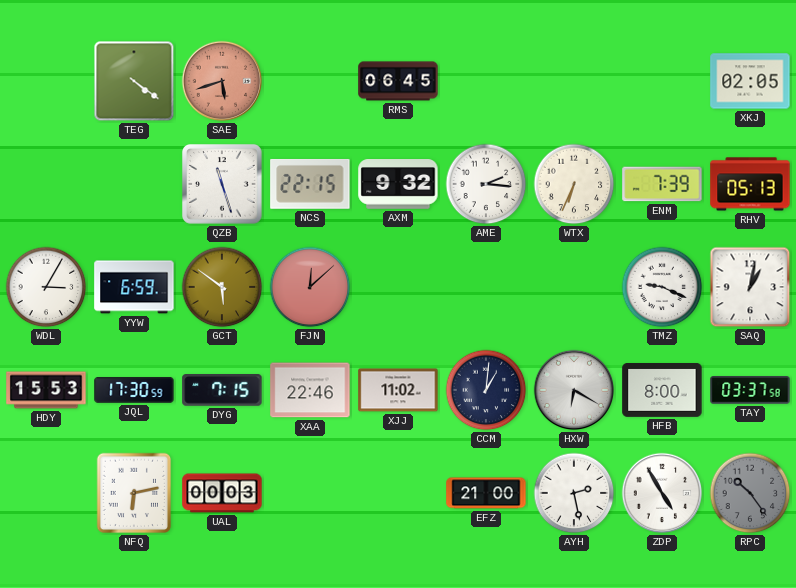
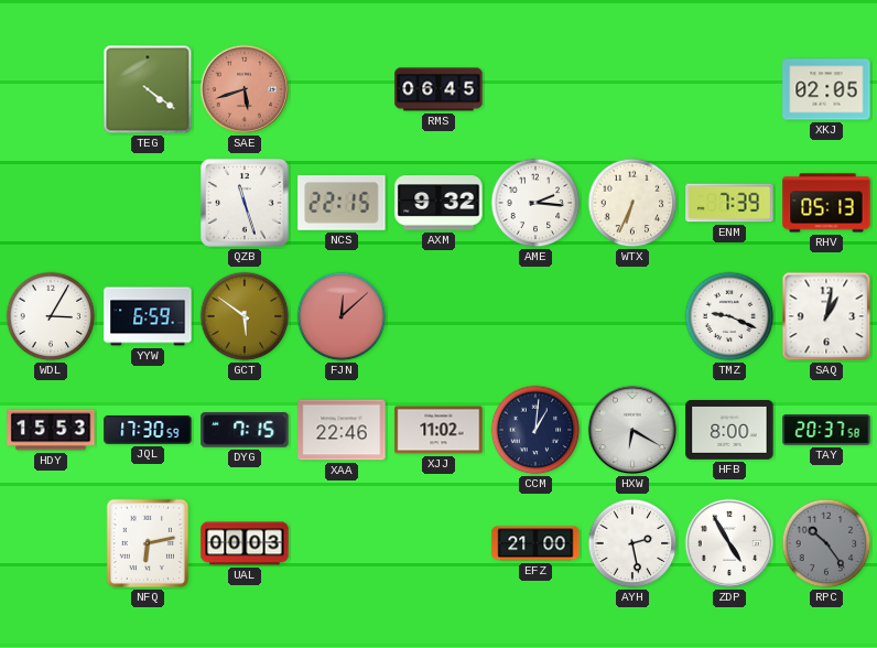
TAY: 03:37 -> 20:37
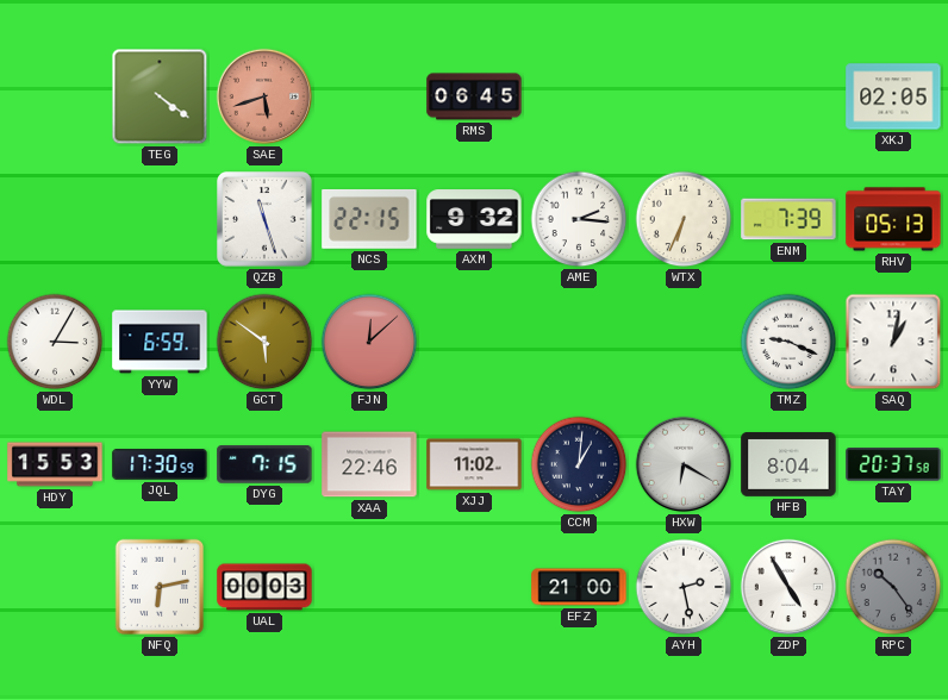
HFB: 8:00 -> 8:04
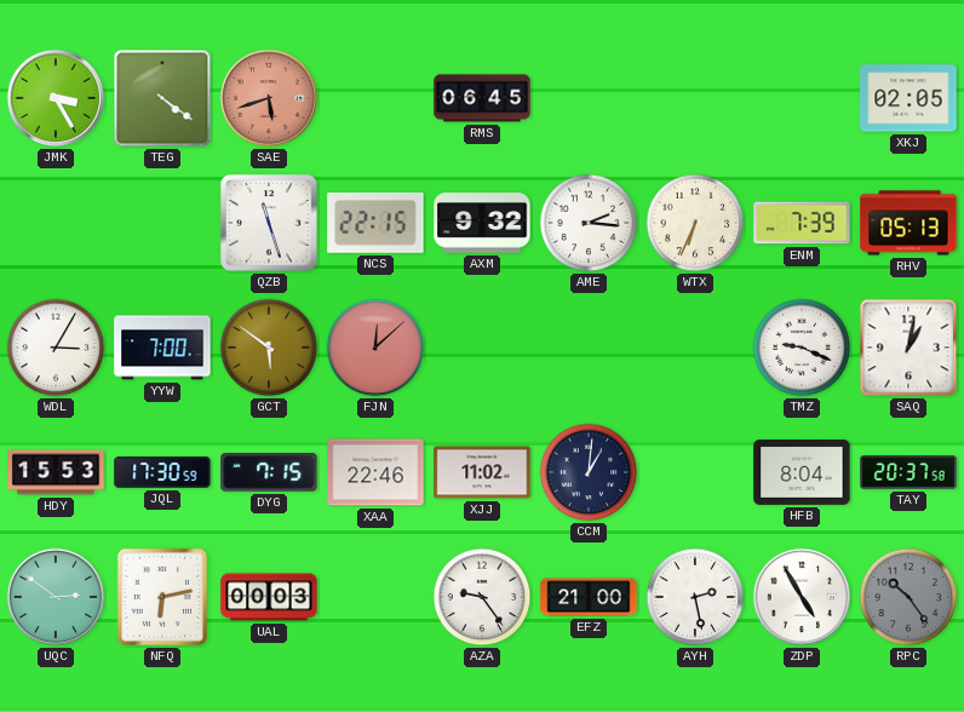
JMK: none -> 3:25
YYW: 6:59 -> 7:00
HXW: 6:20 -> none
UQC: none -> 2:51
AZA: none -> 9:24
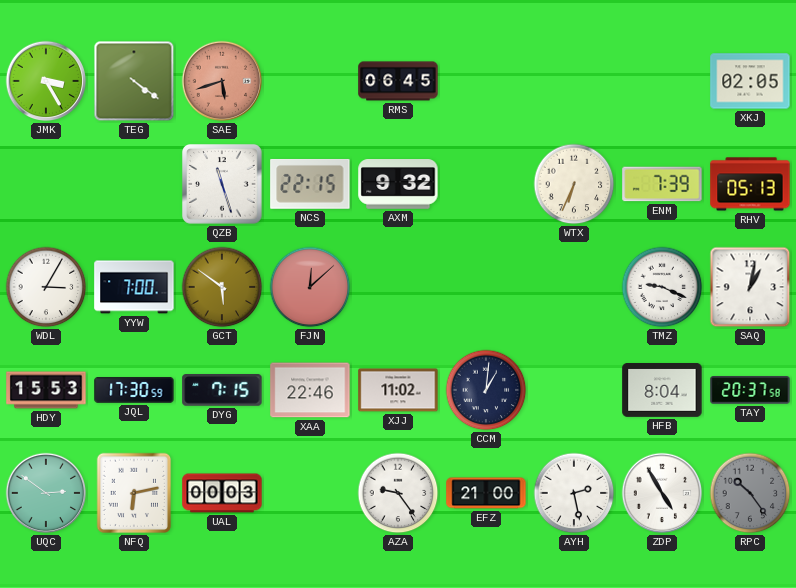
AME: 2:16 -> none
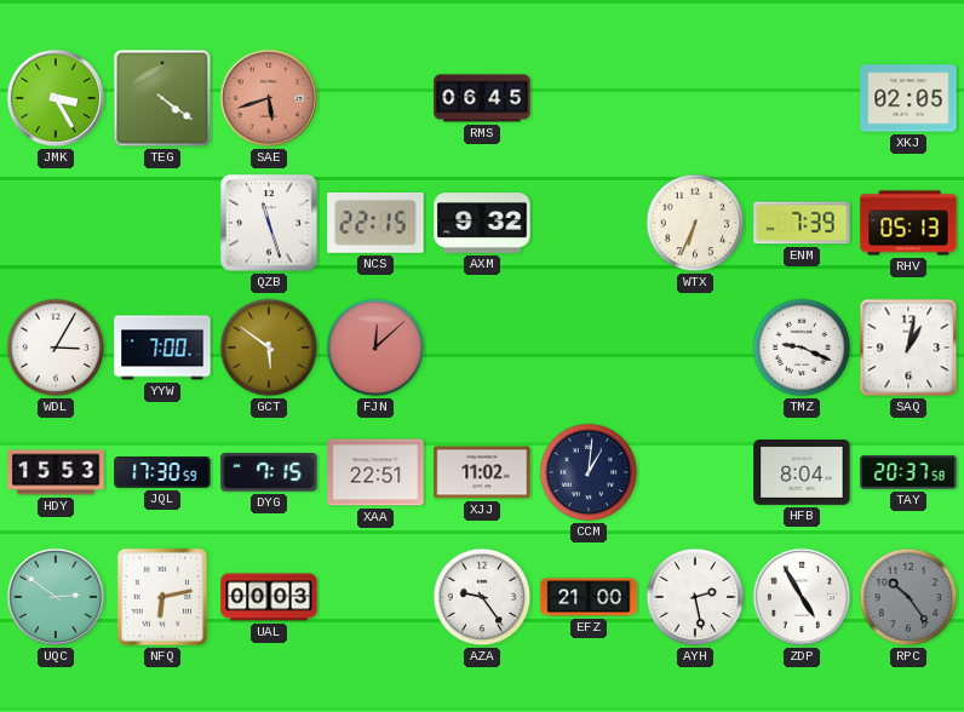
XAA: 22:46 -> 22:51
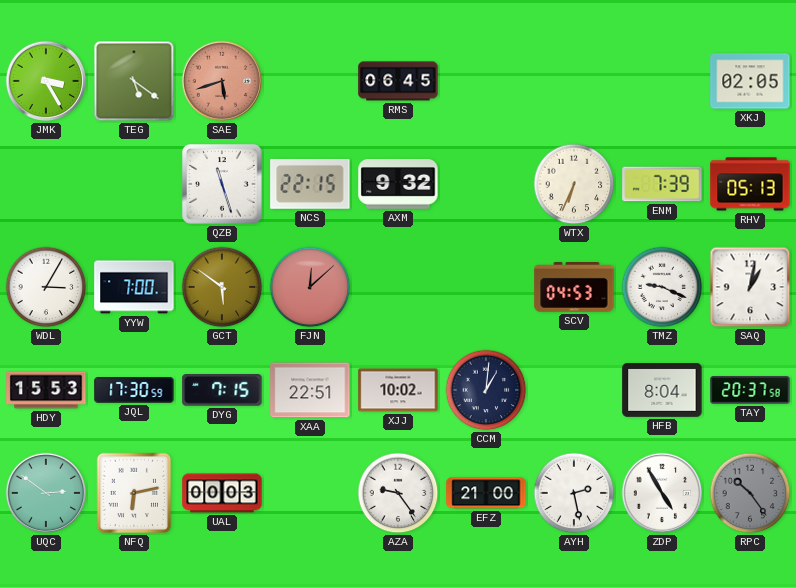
TEG: 4:21 -> 5:21
SCV: none -> 04:53
XJJ: 11:02 -> 10:02
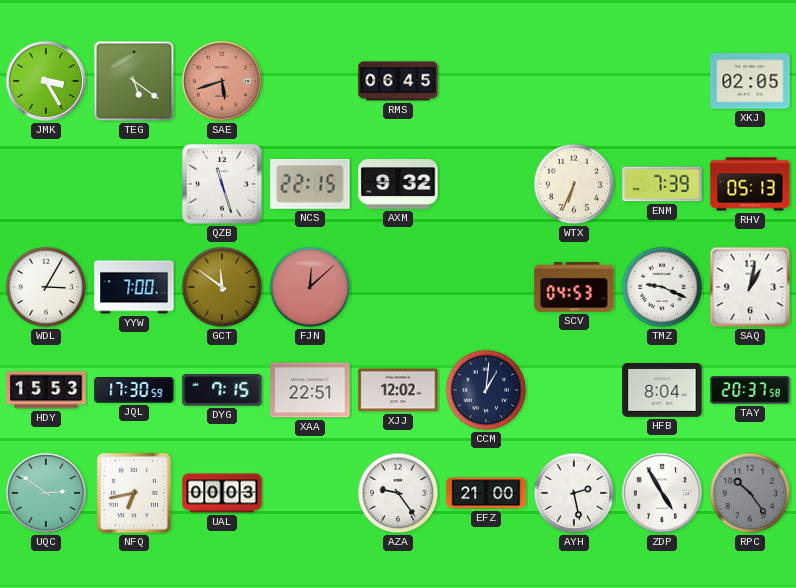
GCT: 5:51 -> 11:51
XJJ: 10:02 -> 12:02
NFQ: 6:13 -> 6:43
